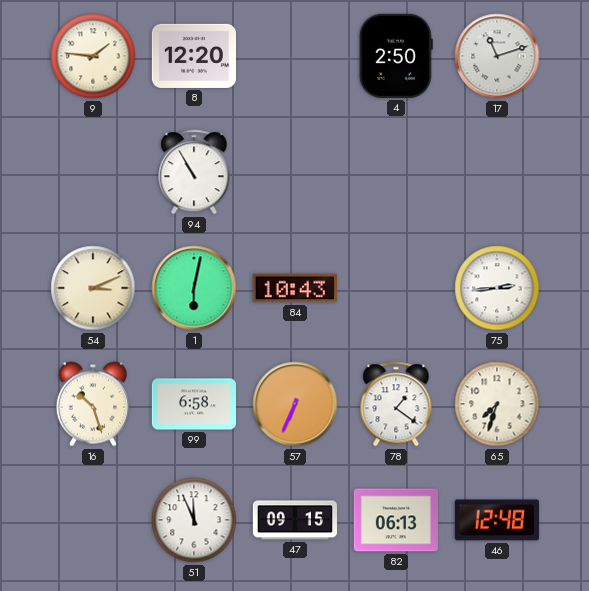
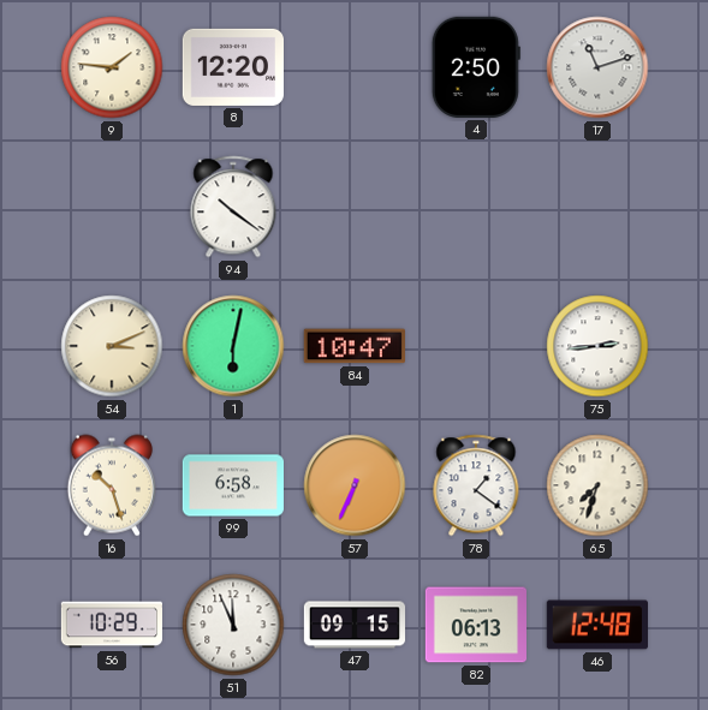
94: 10:55 -> 10:21
84: 10:43 -> 10:47
56: none -> 10:29
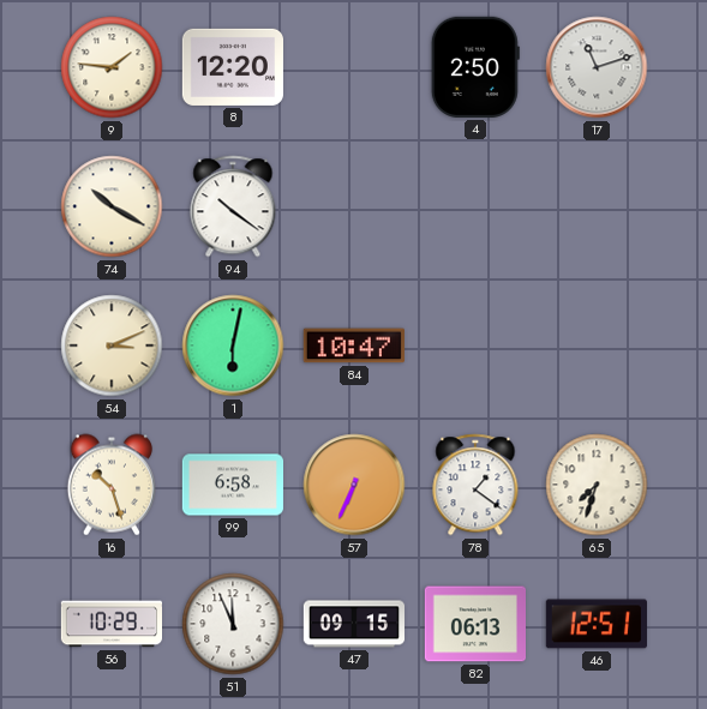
74: none -> 10:20
75: 2:44 -> none
46: 12:48 -> 12:51
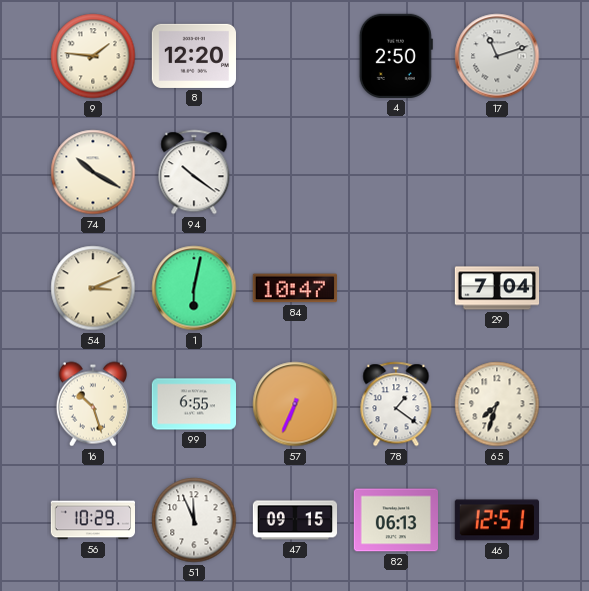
29: none -> 7:04
99: 6:58 -> 6:55
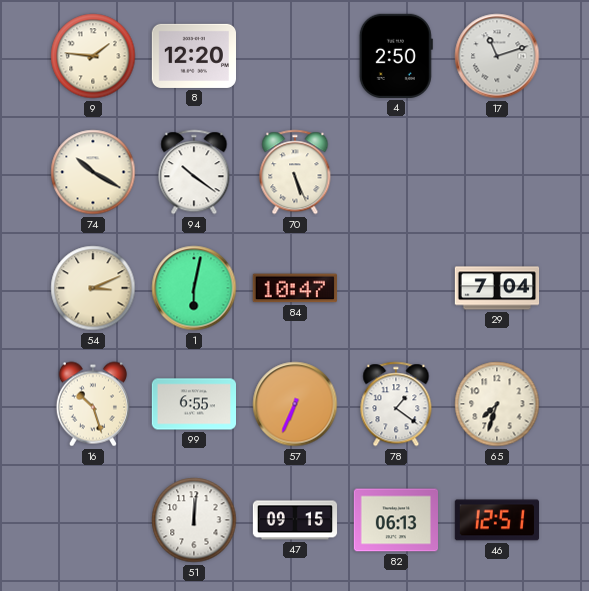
70: none -> 5:26
56: 10:29 -> none
51: 11:56 -> 12:01
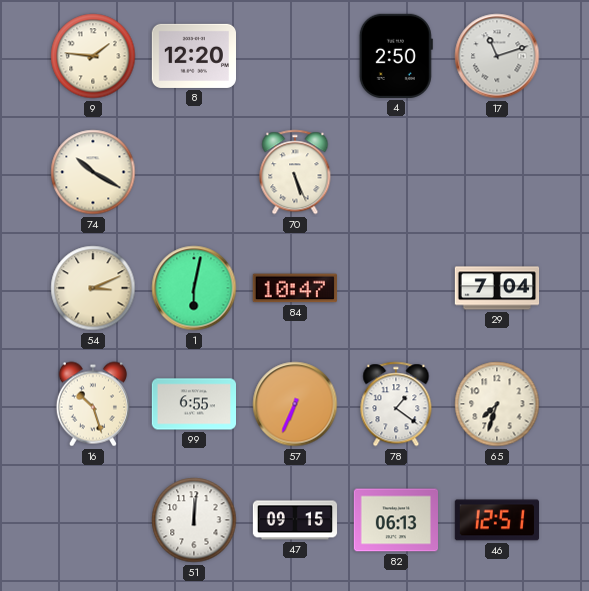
94: 10:21 -> none
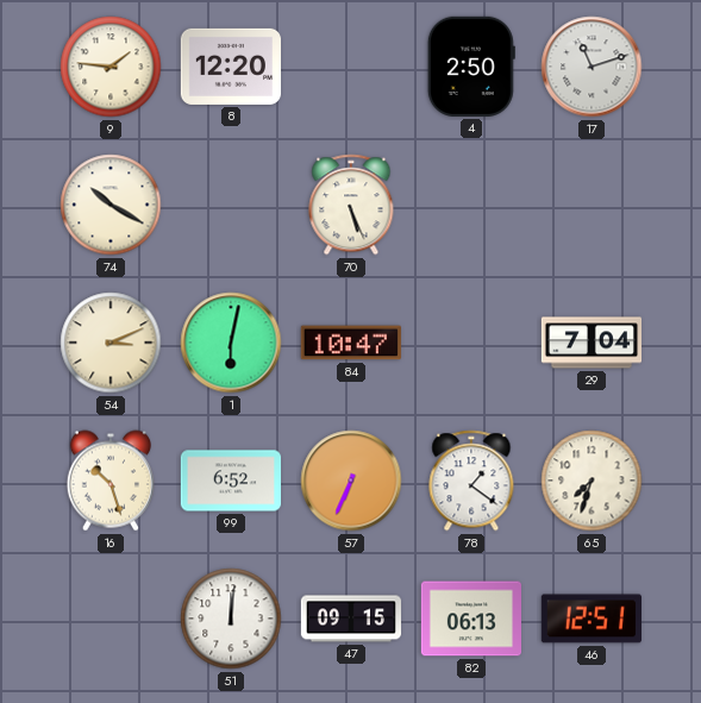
99: 6:55 -> 6:52
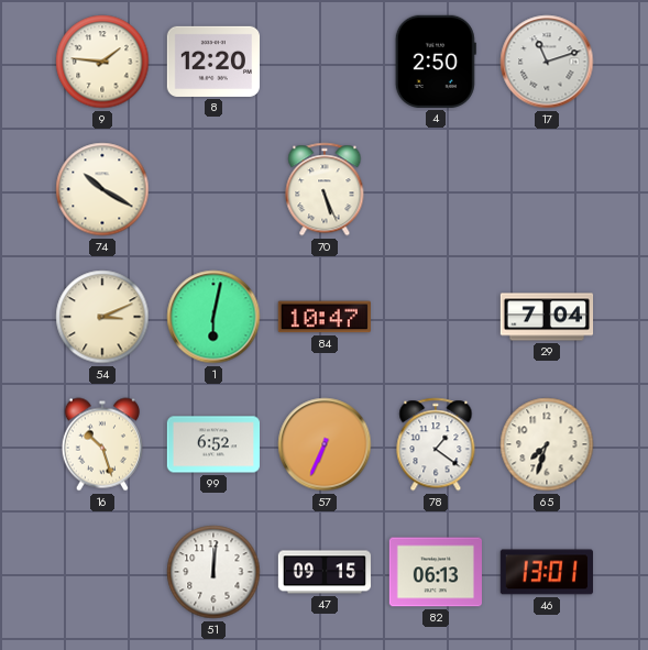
46: 12:51 -> 13:01
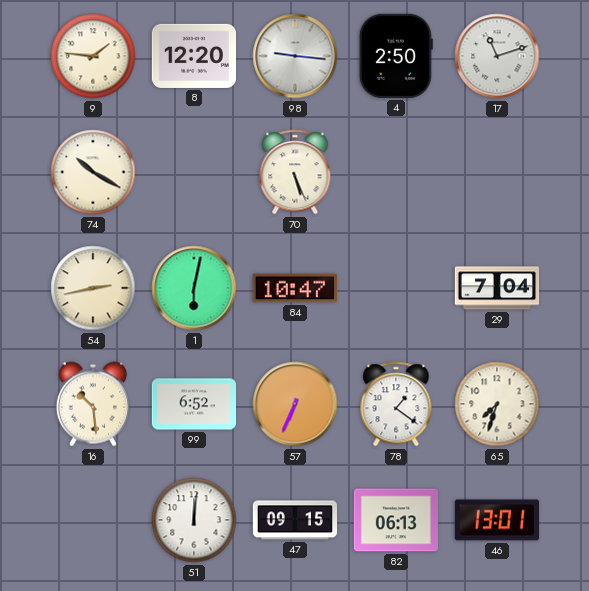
98: none -> 9:16
54: 3:11 -> 2:43
16: 10:27 -> 10:29
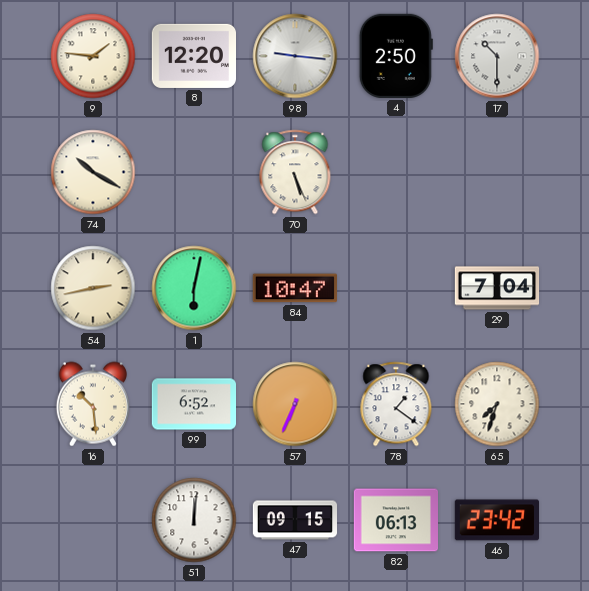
17: 11:12 -> 10:30
46: 13:01 -> 23:42
